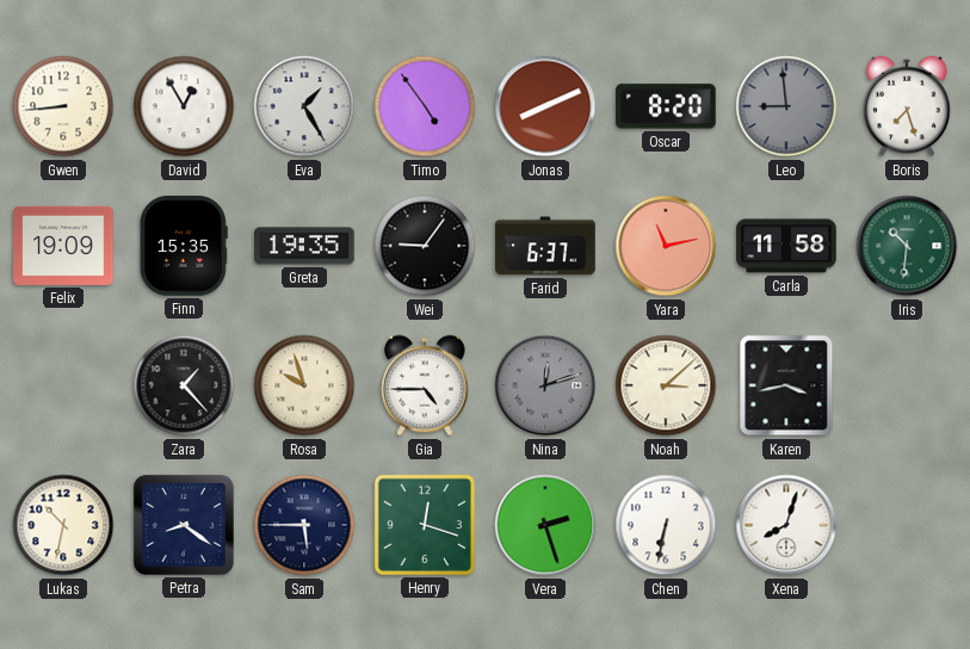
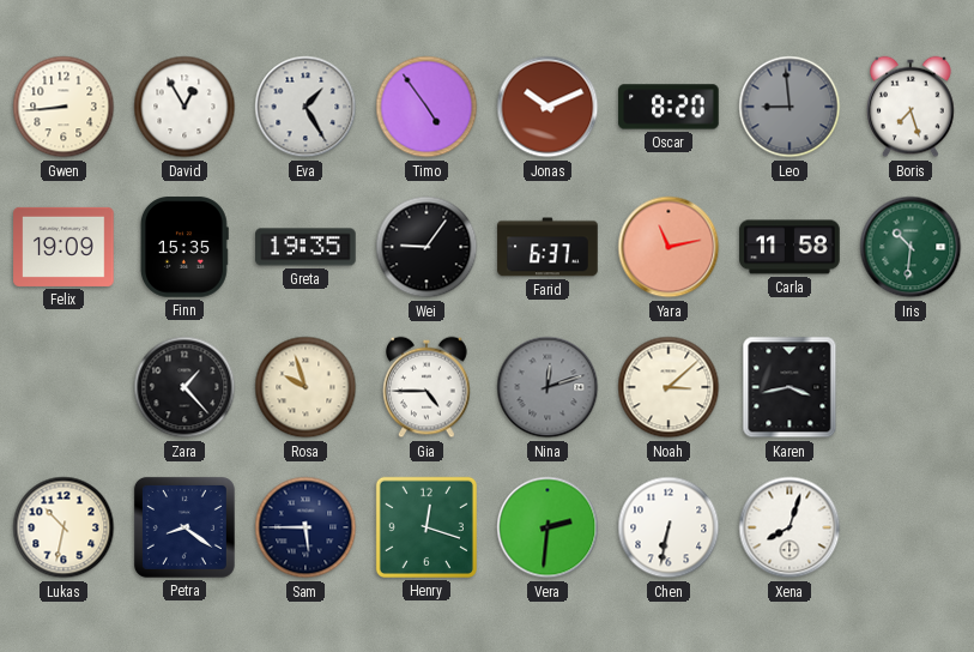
Jonas: 8:11 -> 10:11
Vera: 2:27 -> 2:31
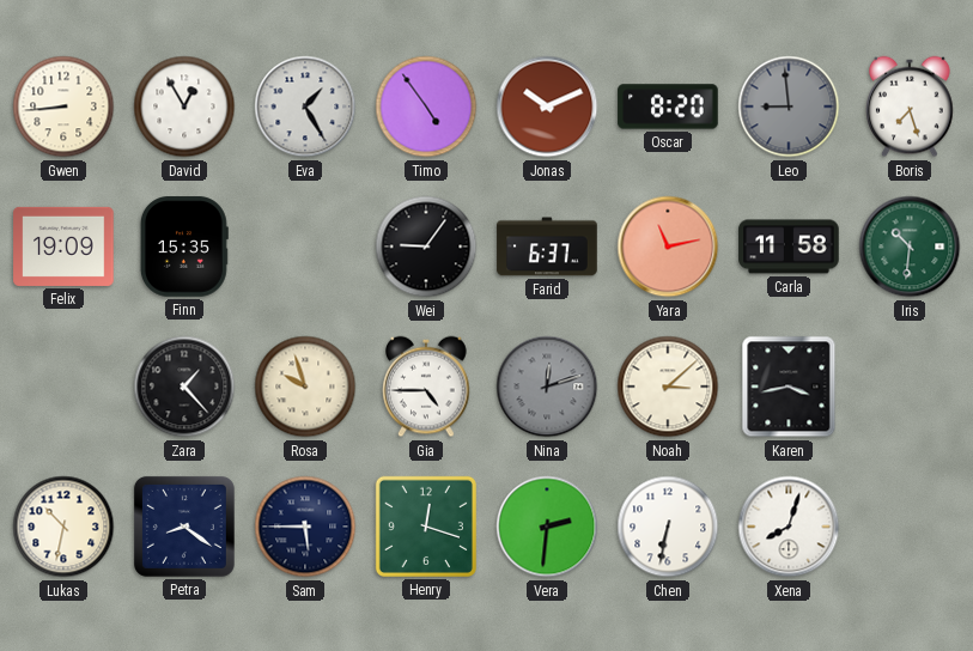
Greta: 19:35 -> none
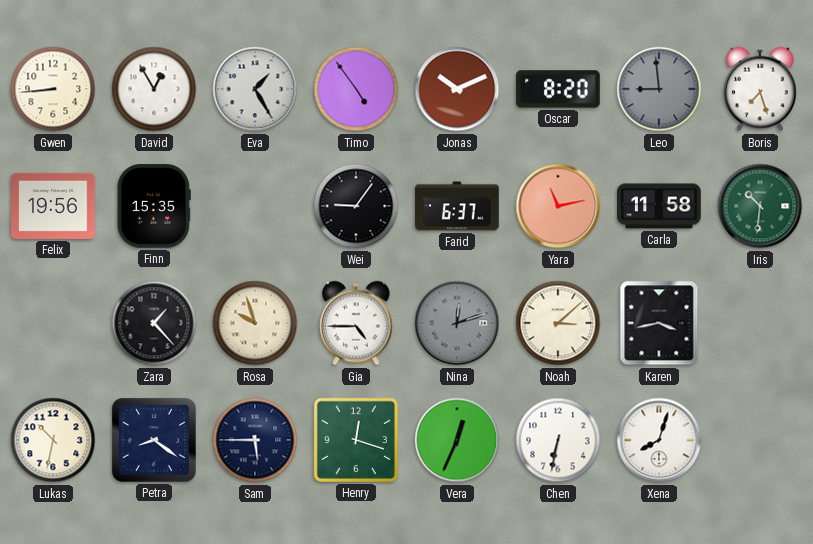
Felix: 19:09 -> 19:56
Vera: 2:31 -> 12:34
